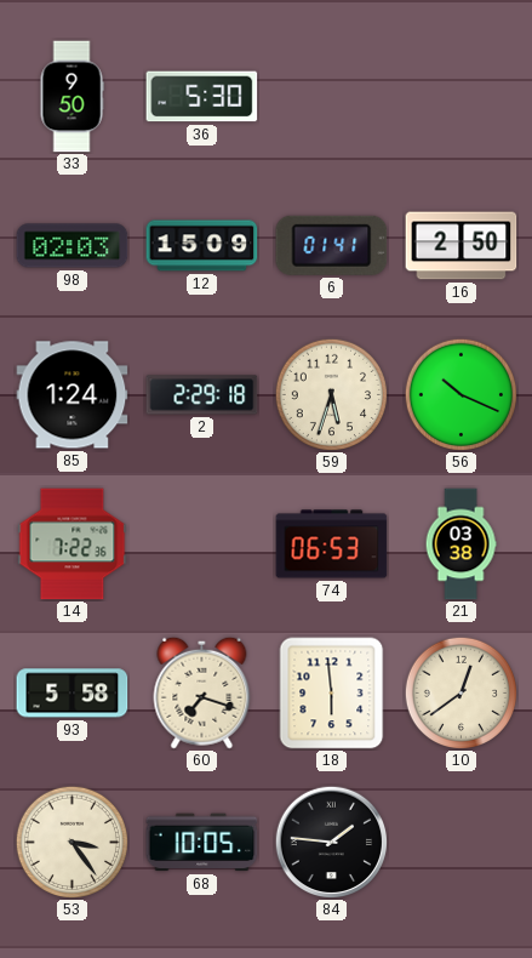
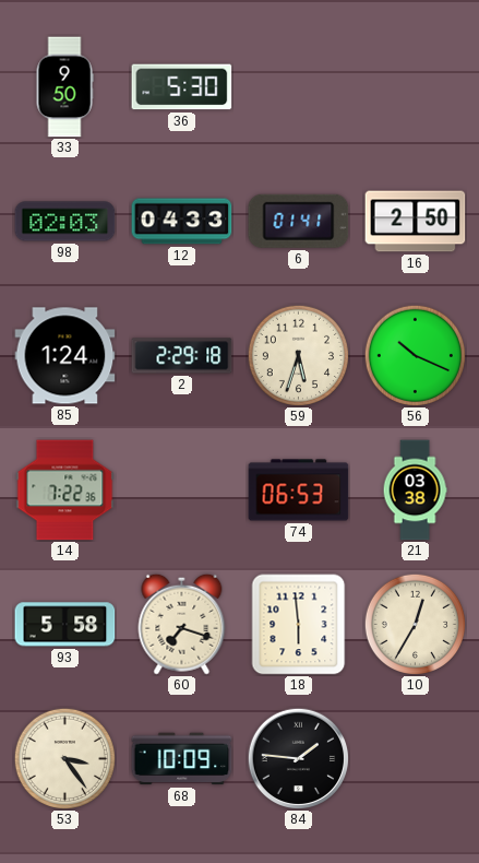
12: 15:09 -> 04:33
10: 12:39 -> 12:35
68: 10:05 -> 10:09
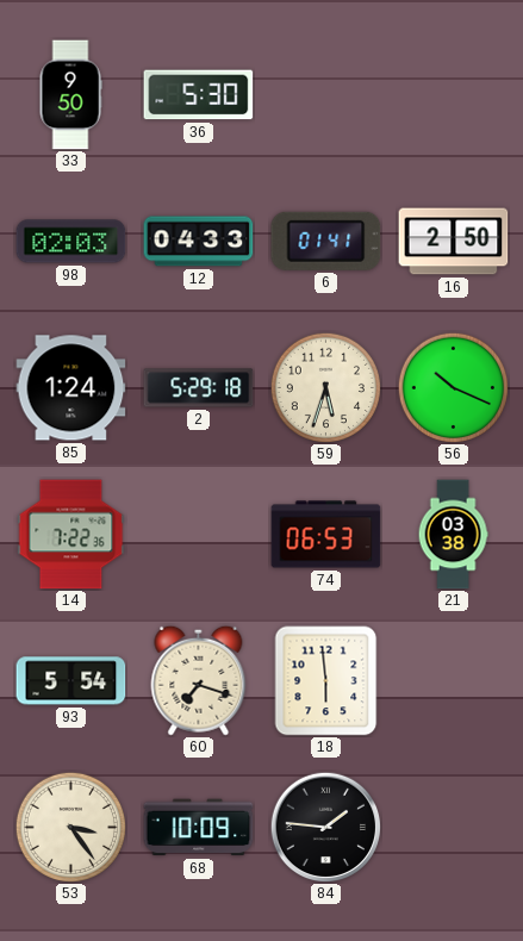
2: 2:29 -> 5:29
93: 5:58 -> 5:54
10: 12:35 -> none
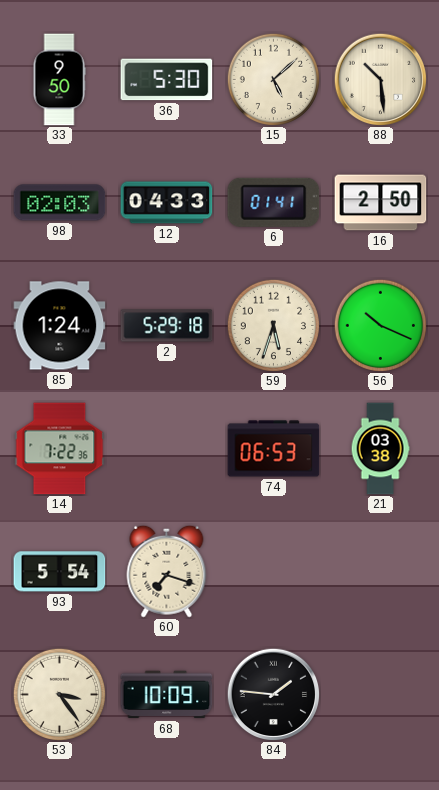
15: none -> 5:08
88: none -> 10:29
18: 5:59 -> none
